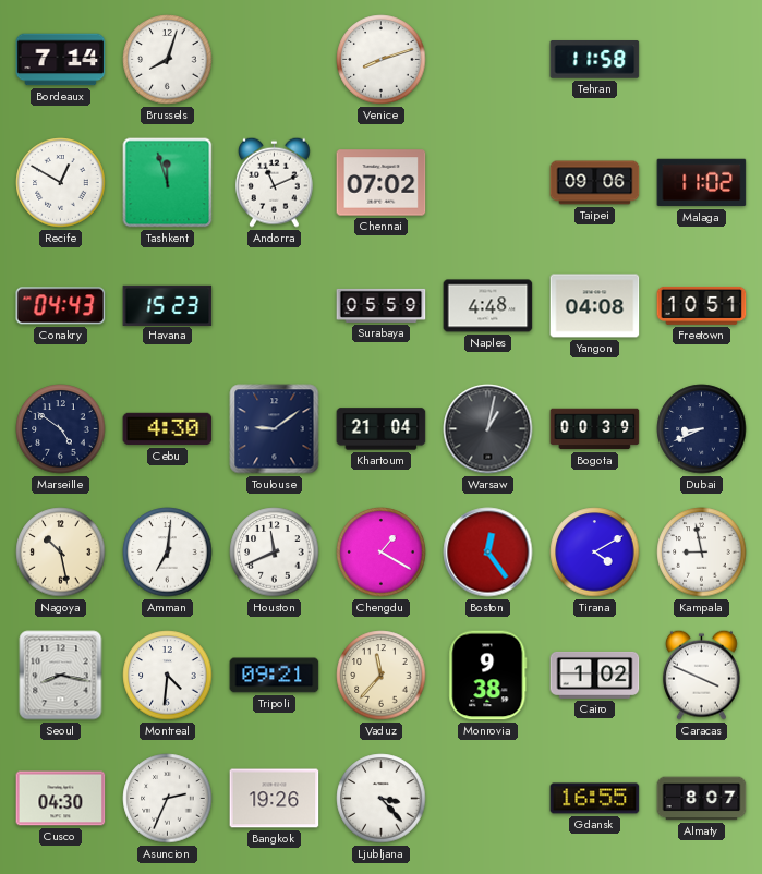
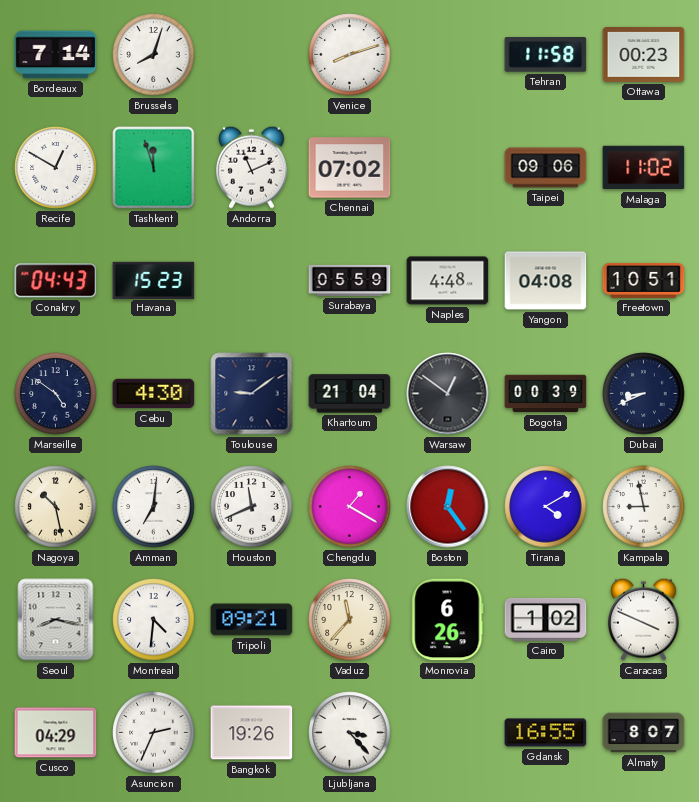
Ottawa: none -> 00:23
Warsaw: 1:02 -> 12:51
Monrovia: 9:38 -> 6:26
Cusco: 04:30 -> 04:29
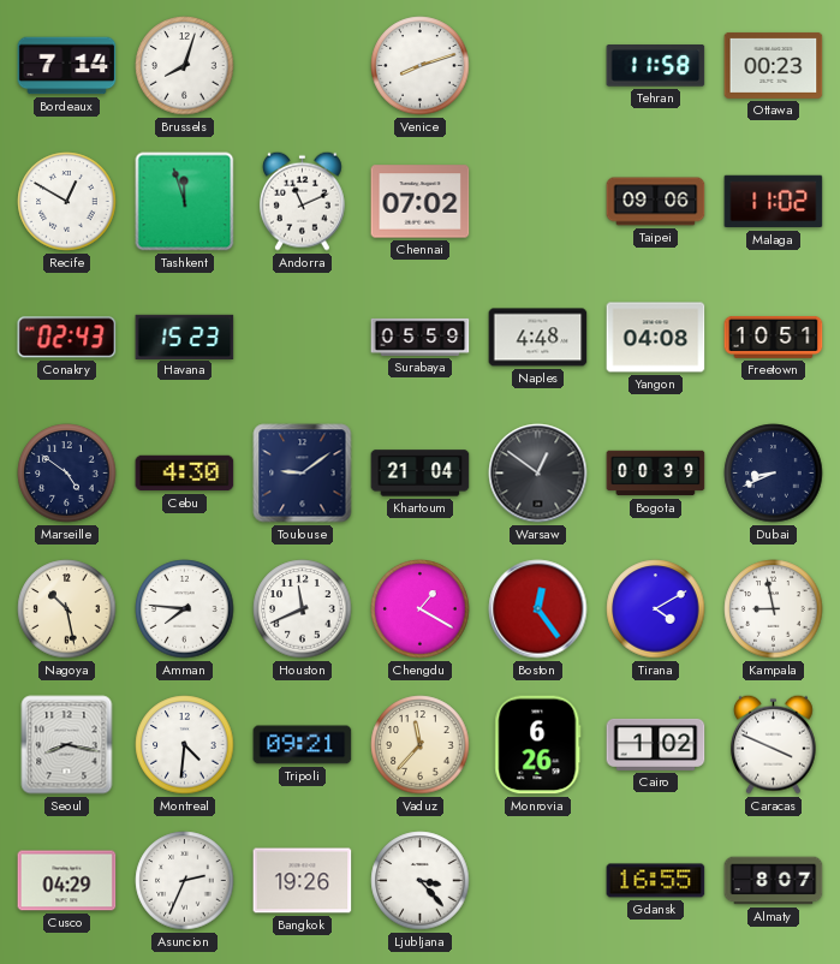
Conakry: 04:43 -> 02:43
Amman: 7:01 -> 7:46
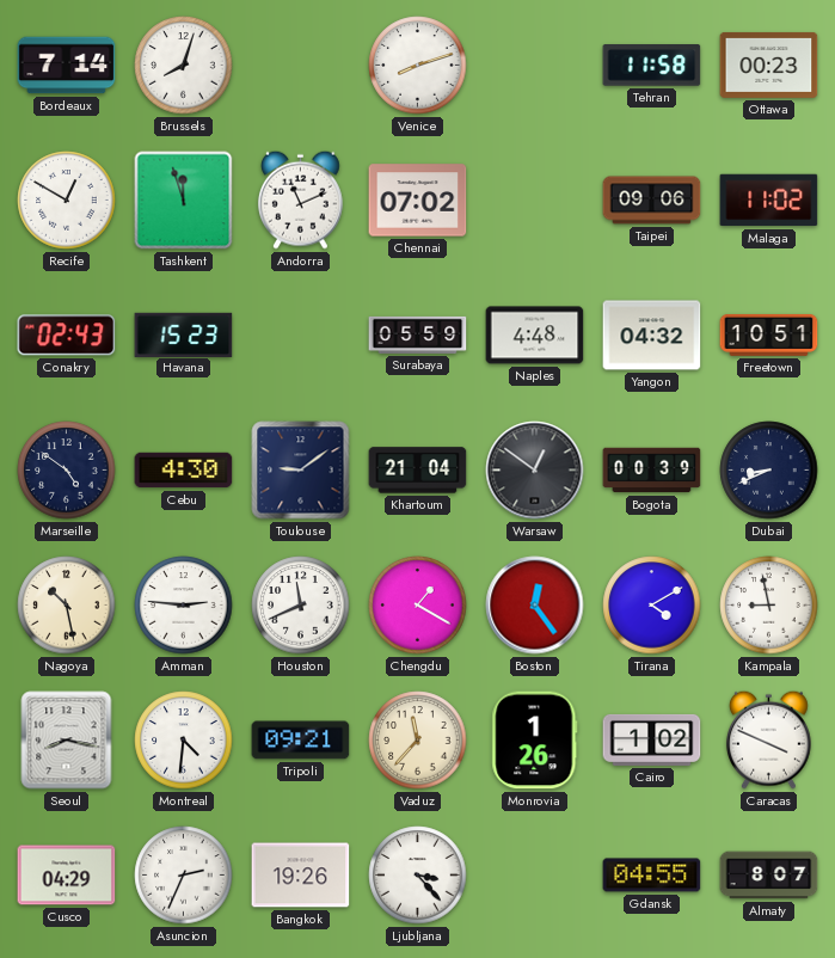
Yangon: 04:08 -> 04:32
Amman: 7:46 -> 2:46
Monrovia: 6:26 -> 1:26
Gdansk: 16:55 -> 04:55
